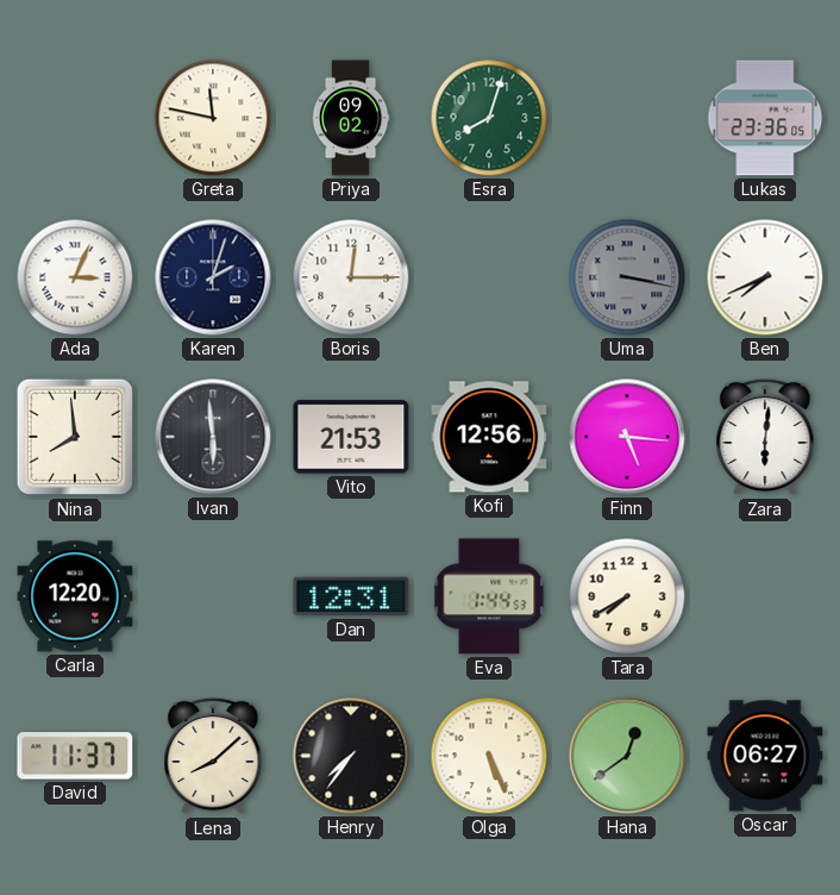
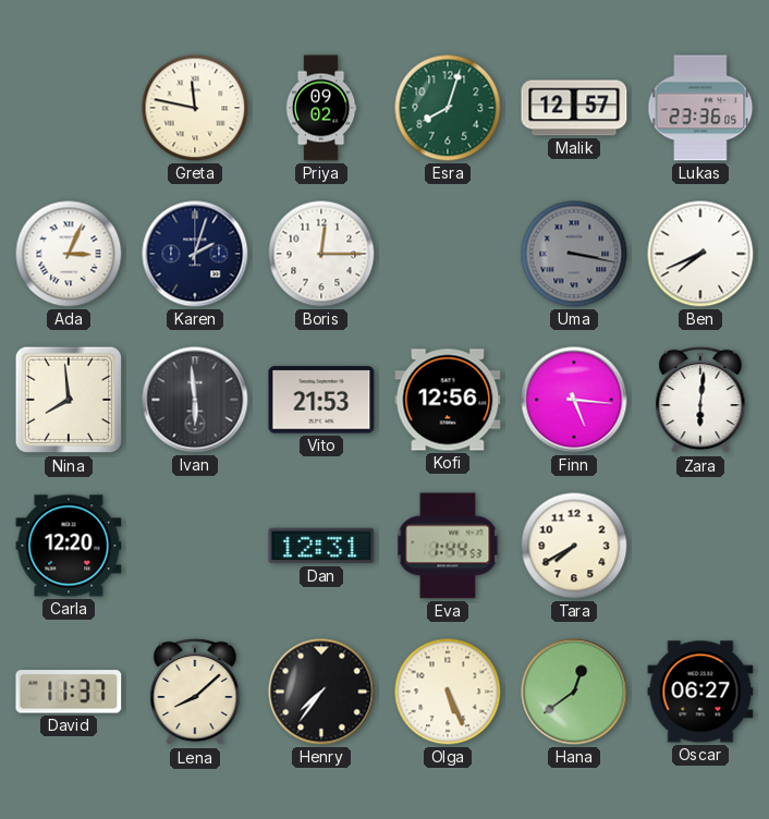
Malik: none -> 12:57
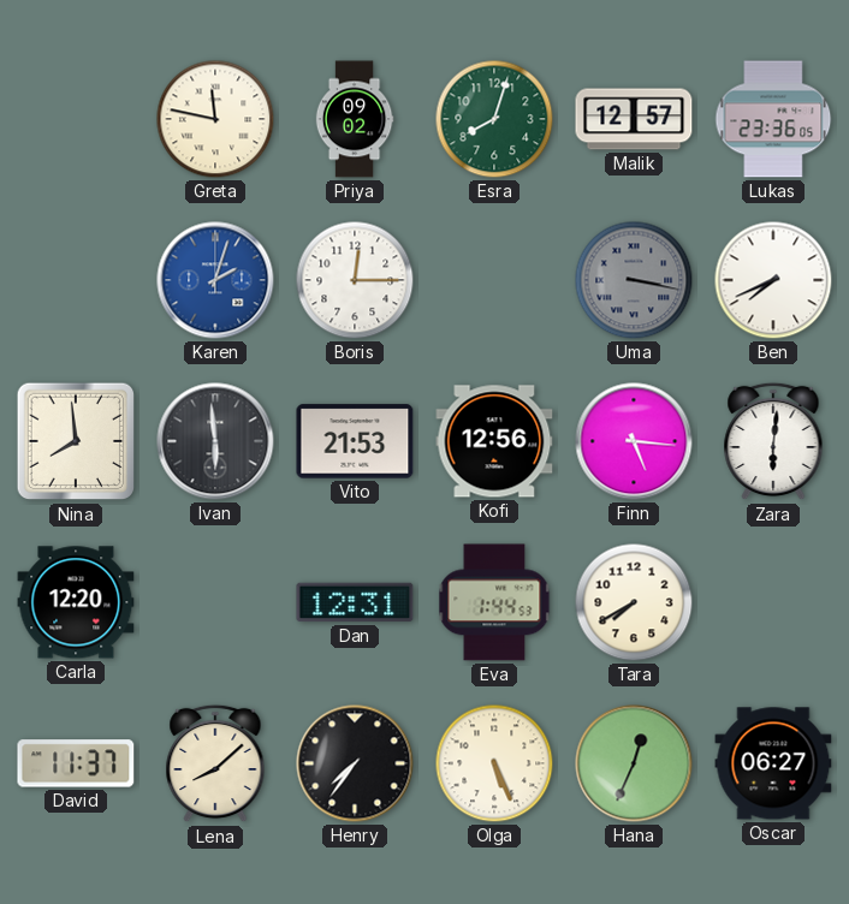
Ada: 3:04 -> none
Karen dial: navy -> blue
Hana: 12:39 -> 12:34
